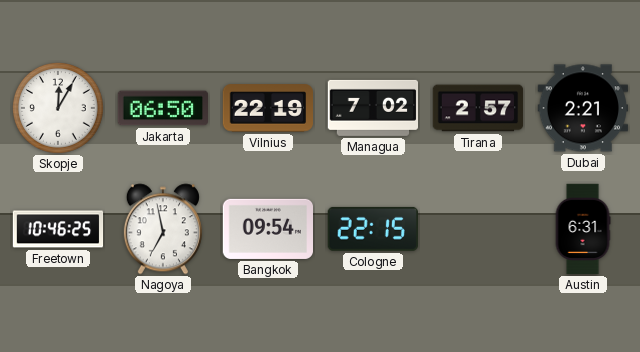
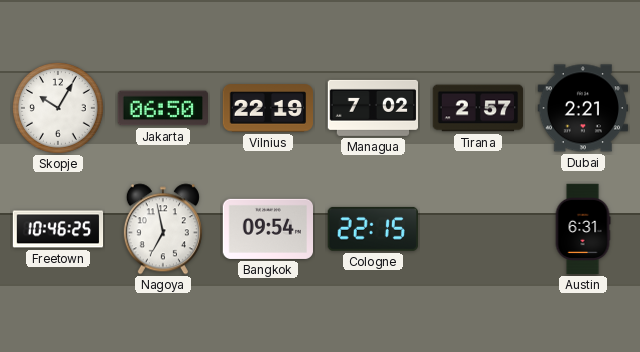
Skopje: 12:05 -> 10:05
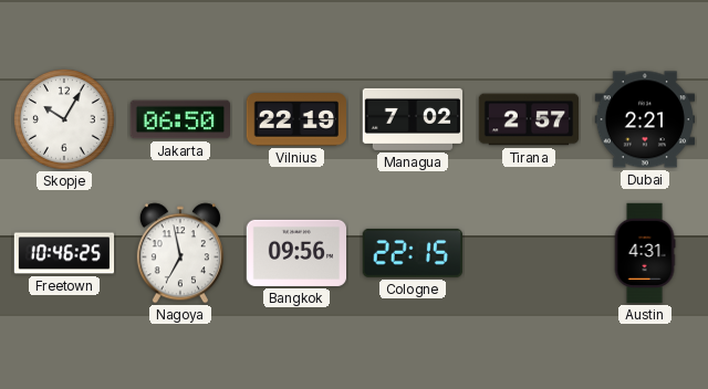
Bangkok: 09:54 -> 09:56
Austin: 6:31 -> 4:31
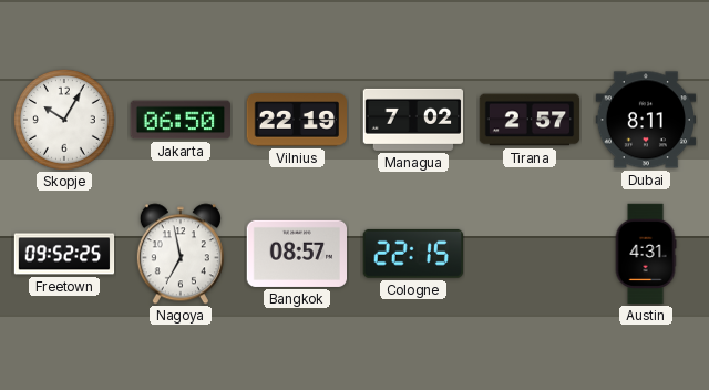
Dubai: 2:21 -> 8:11
Freetown: 10:46 -> 09:52
Bangkok: 09:56 -> 08:57
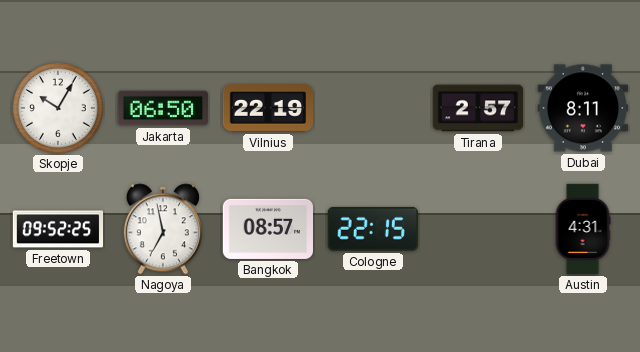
Managua: 7:02 -> none
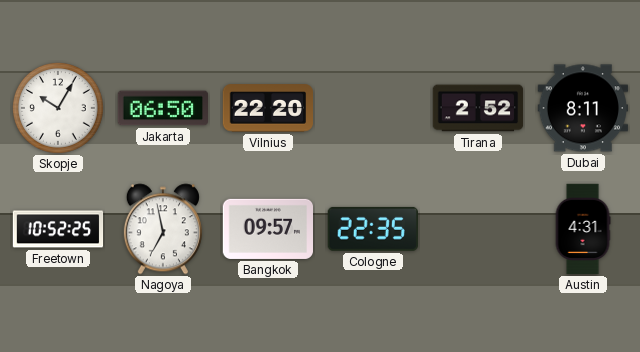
Vilnius: 22:19 -> 22:20
Tirana: 2:57 -> 2:52
Freetown: 09:52 -> 10:52
Bangkok: 08:57 -> 09:57
Cologne: 22:15 -> 22:35
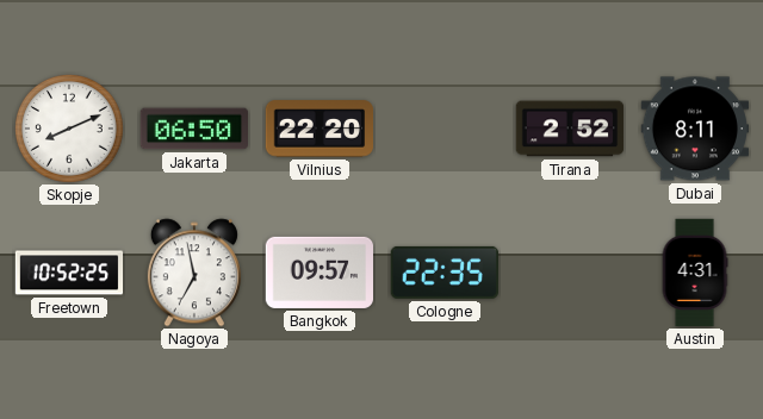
Skopje: 10:05 -> 8:11
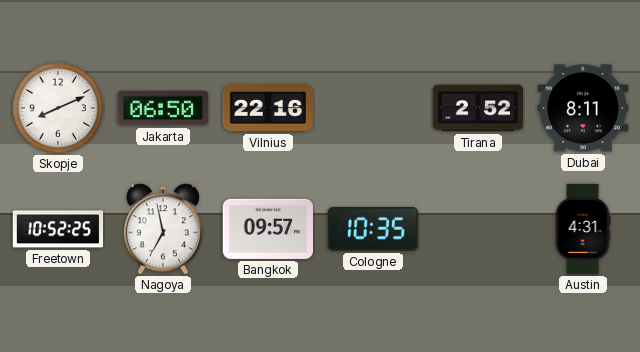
Vilnius: 22:20 -> 22:16
Cologne: 22:35 -> 10:35
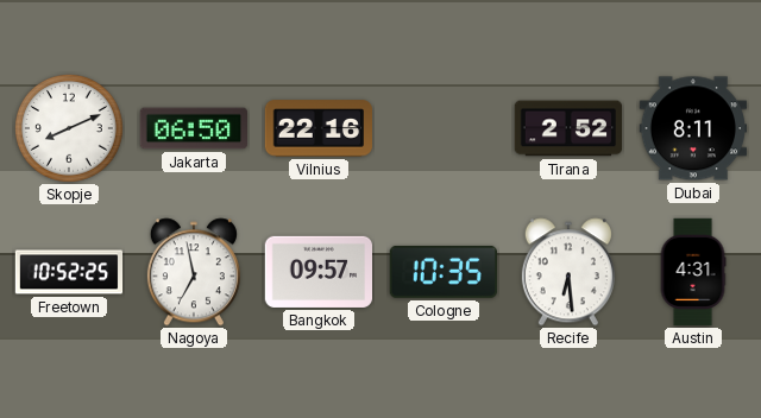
Recife: none -> 6:29
